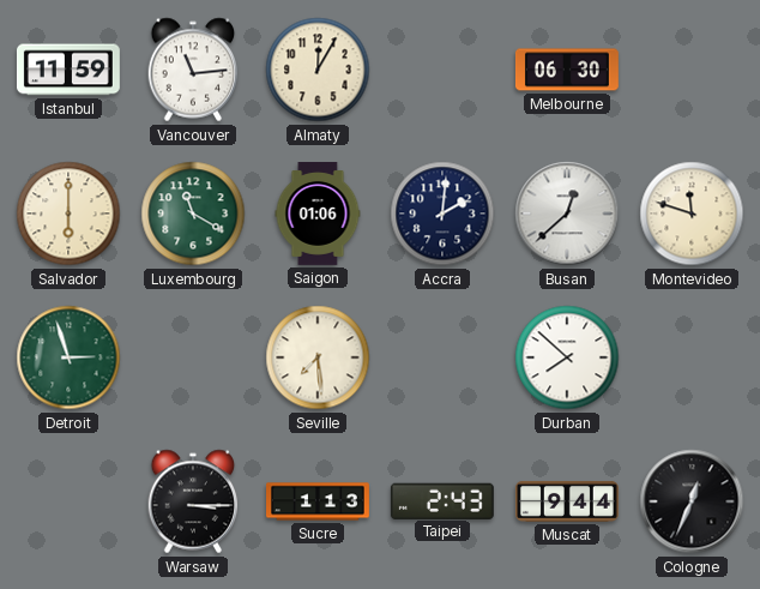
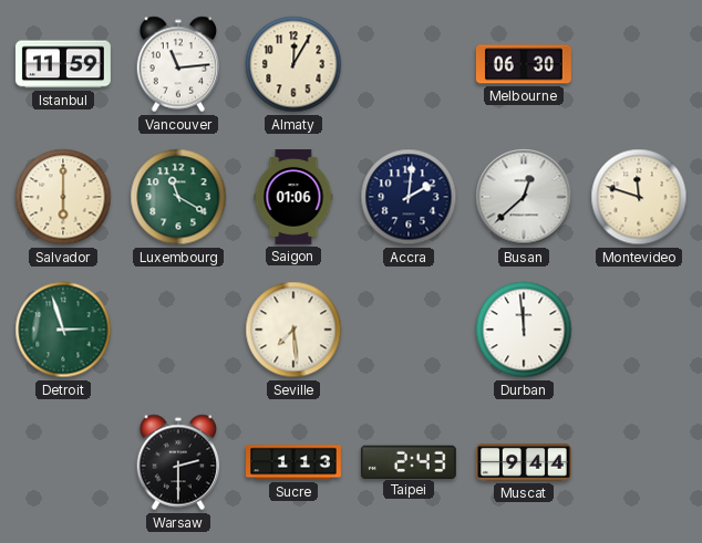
Durban: 7:52 -> 11:59
Warsaw: 3:15 -> 2:30
Cologne: 12:34 -> none
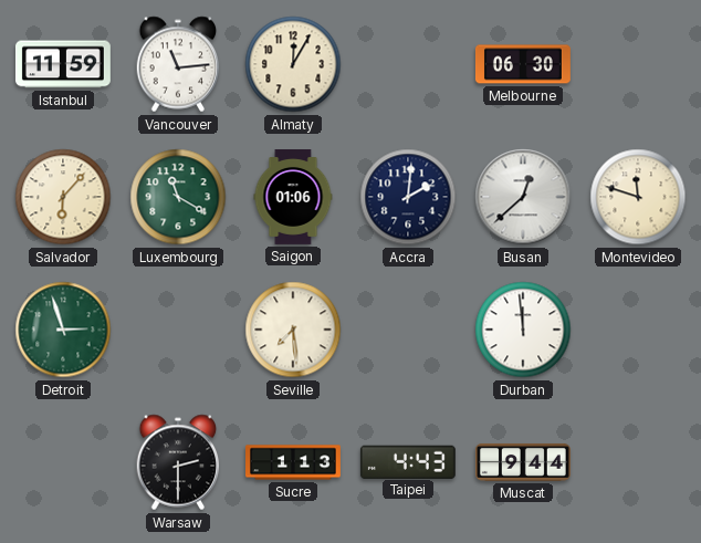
Salvador: 6:00 -> 6:07
Taipei: 2:43 -> 4:43
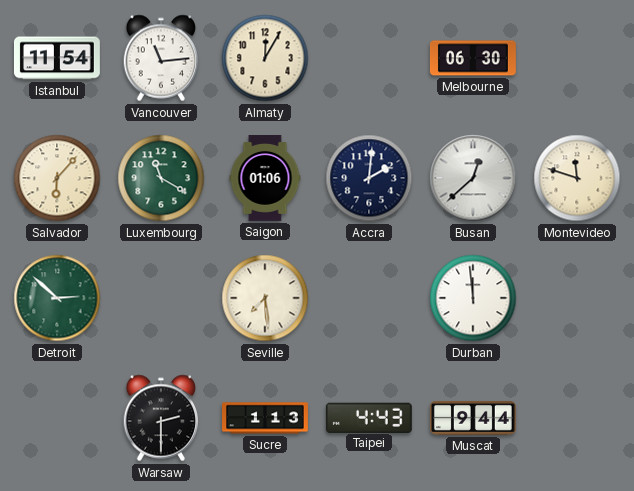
Istanbul: 11:59 -> 11:54
Detroit: 2:57 -> 2:52
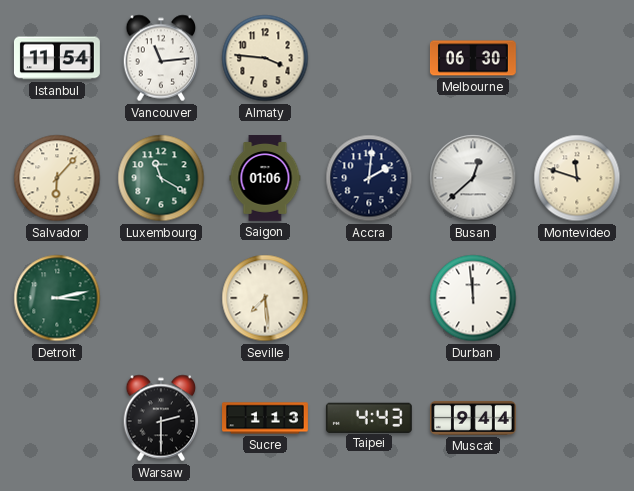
Almaty: 12:05 -> 3:46
Detroit: 2:52 -> 3:13
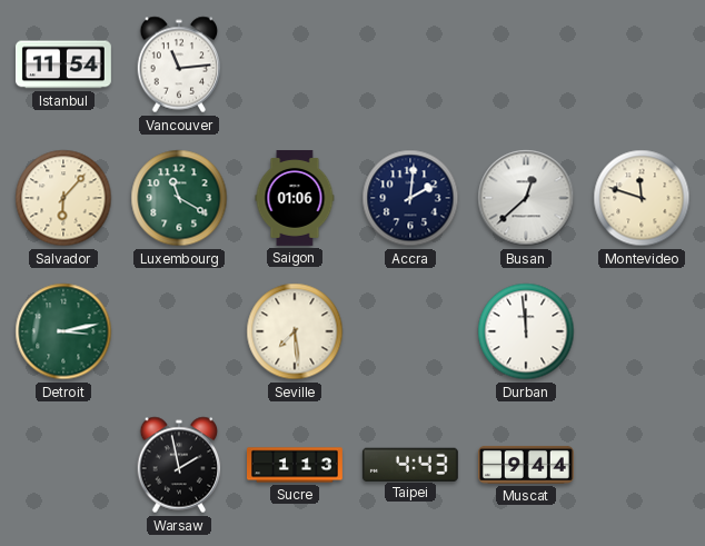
Almaty: 3:46 -> none
Melbourne: 06:30 -> none
Warsaw: 2:30 -> 1:58
